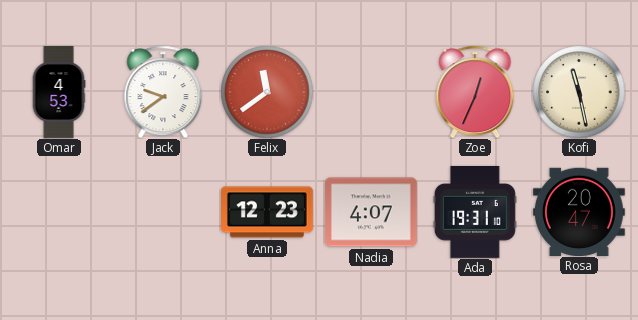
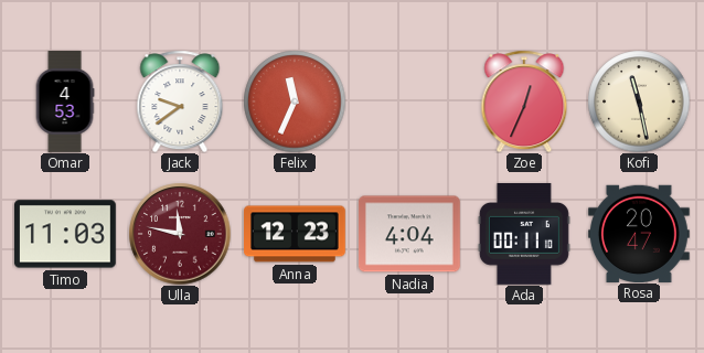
Felix: 11:39 -> 11:34
Timo: none -> 11:03
Ulla: none -> 11:47
Nadia: 4:07 -> 4:04
Ada: 19:31 -> 00:11
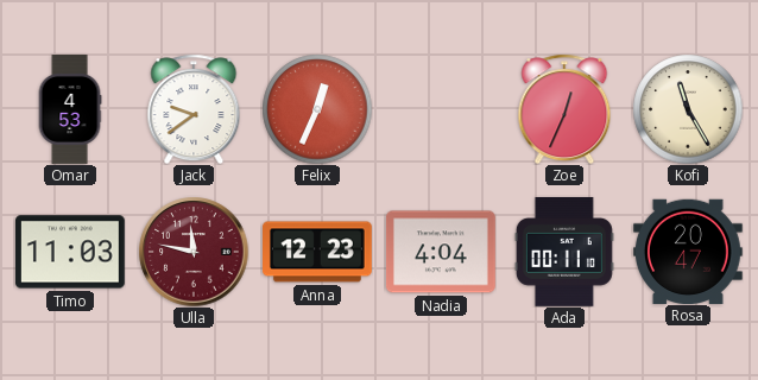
Felix: 11:34 -> 12:34
Kofi: 11:28 -> 11:25
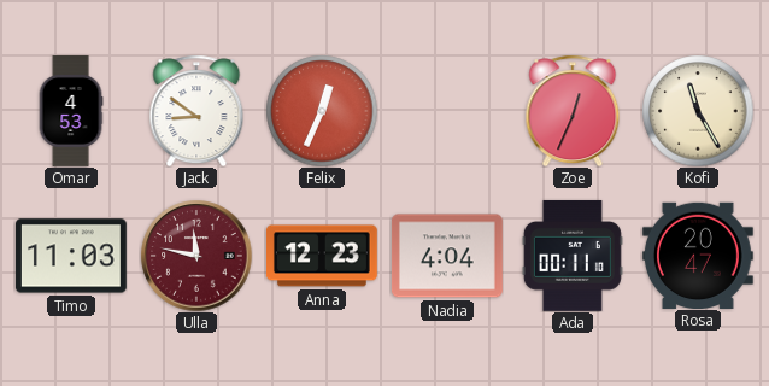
Jack: 9:39 -> 8:51
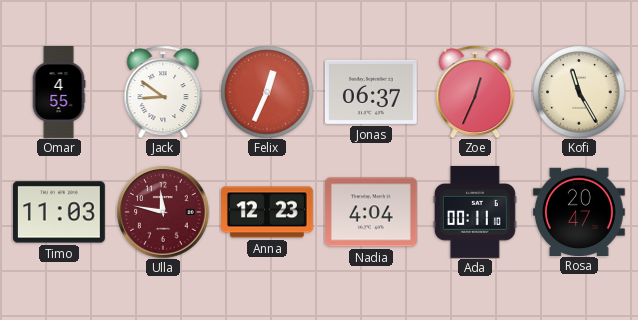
Omar: 4:53 -> 4:55
Jonas: none -> 06:37
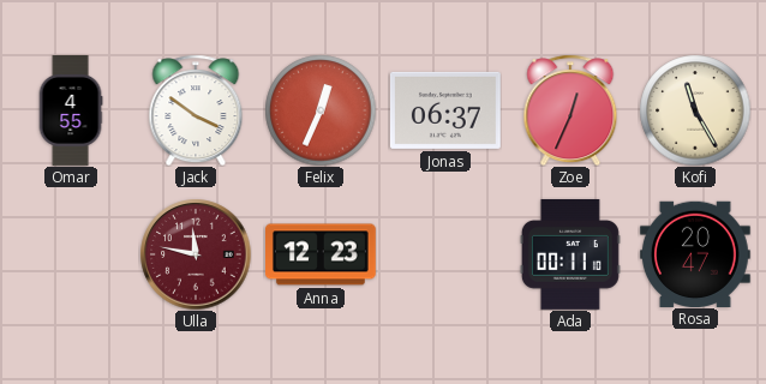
Jack: 8:51 -> 3:51
Timo: 11:03 -> none
Nadia: 4:04 -> none
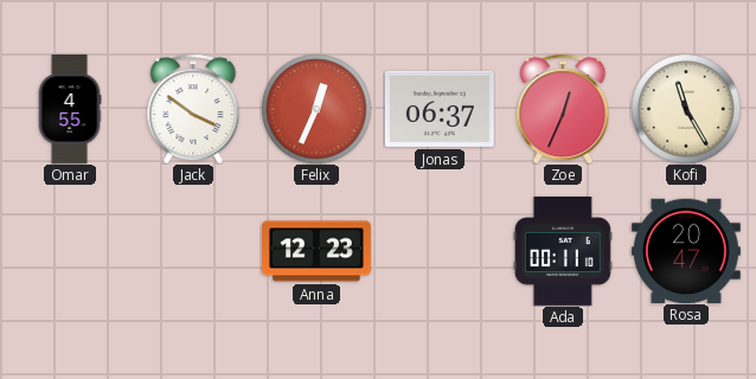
Ulla: 11:47 -> none
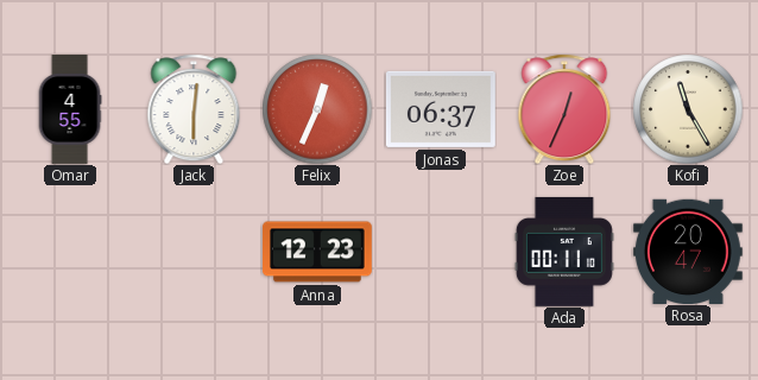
Jack: 3:51 -> 6:01
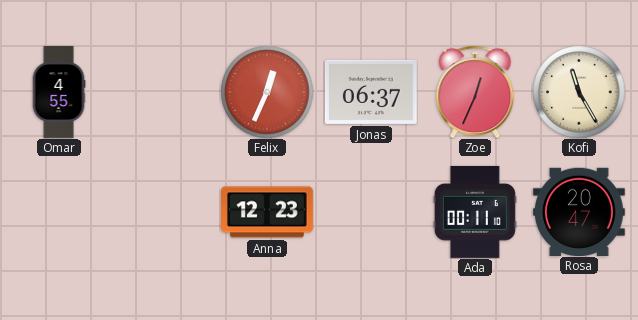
Jack: 6:01 -> none
